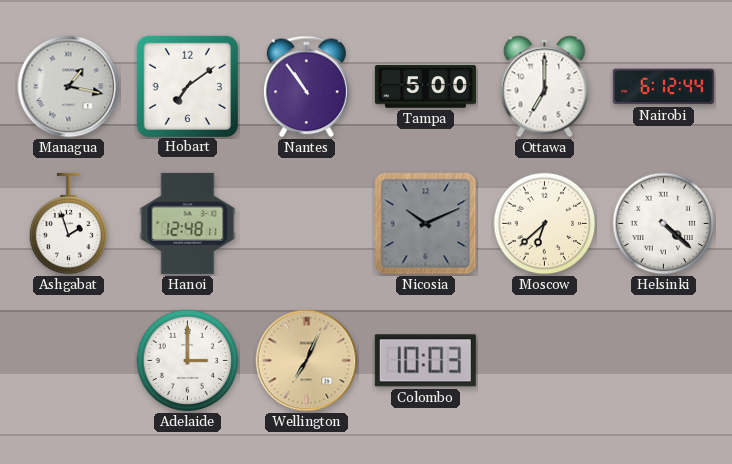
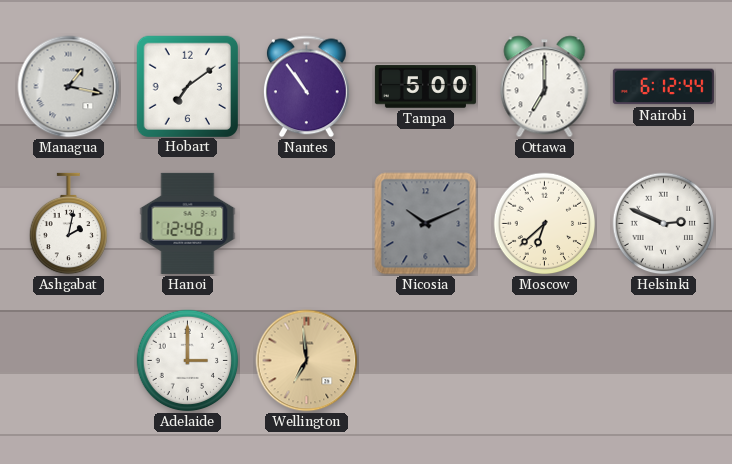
Ashgabat: 1:57 -> 2:02
Helsinki: 4:22 -> 2:49
Wellington: 7:04 -> 6:59
Colombo: 10:03 -> none
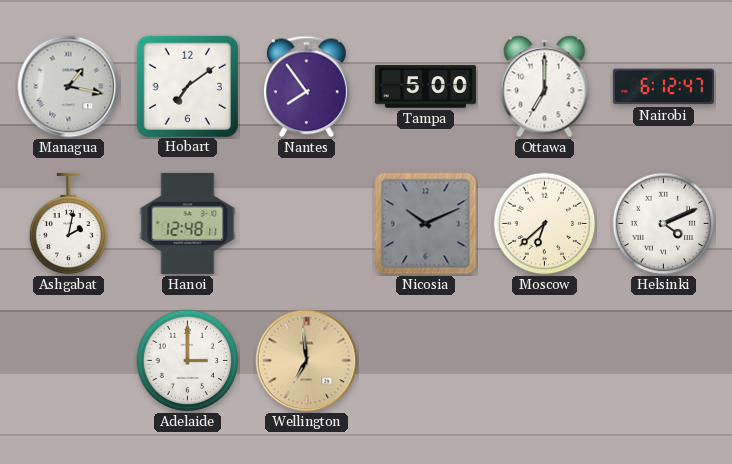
Nantes: 10:54 -> 7:54
Nairobi: 6:12:44 -> 6:12:47
Helsinki: 2:49 -> 4:11
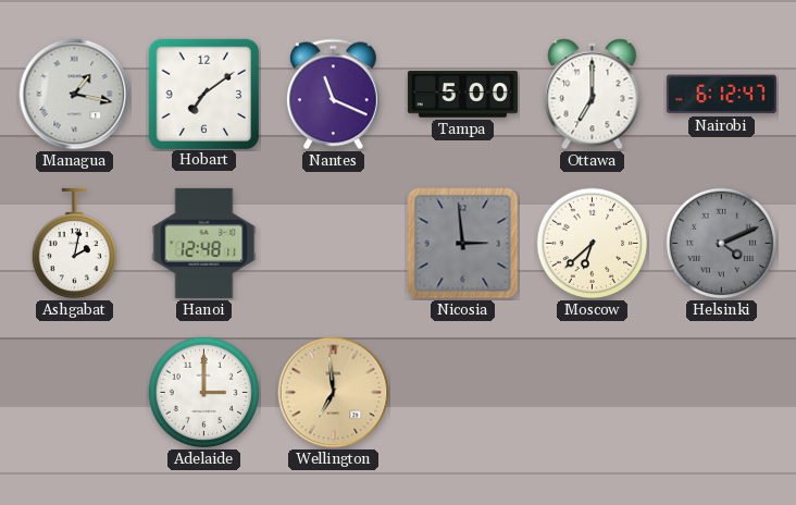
Nantes: 7:54 -> 11:19
Nicosia: 10:11 -> 2:59
Helsinki dial: white -> grey
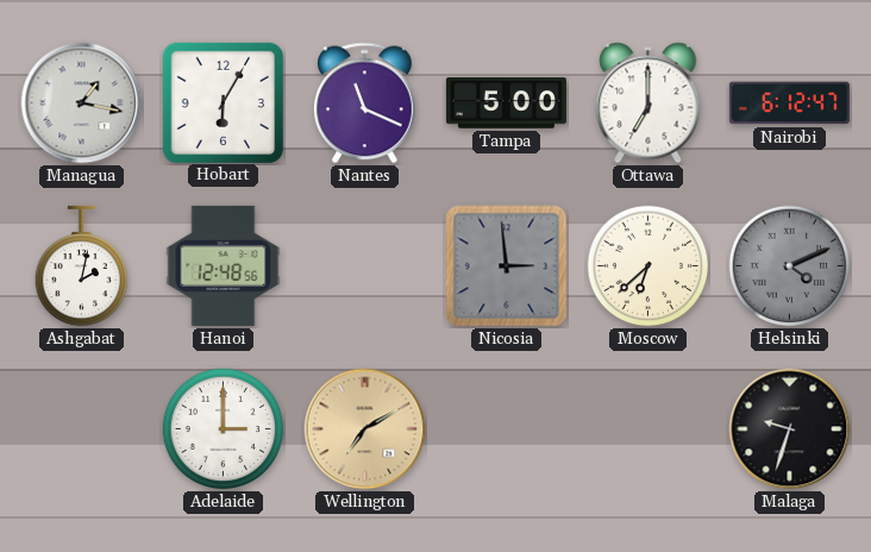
Hobart: 7:09 -> 6:05
Hanoi: 12:48:11 -> 12:48:56
Wellington: 6:59 -> 7:10
Malaga: none -> 9:33
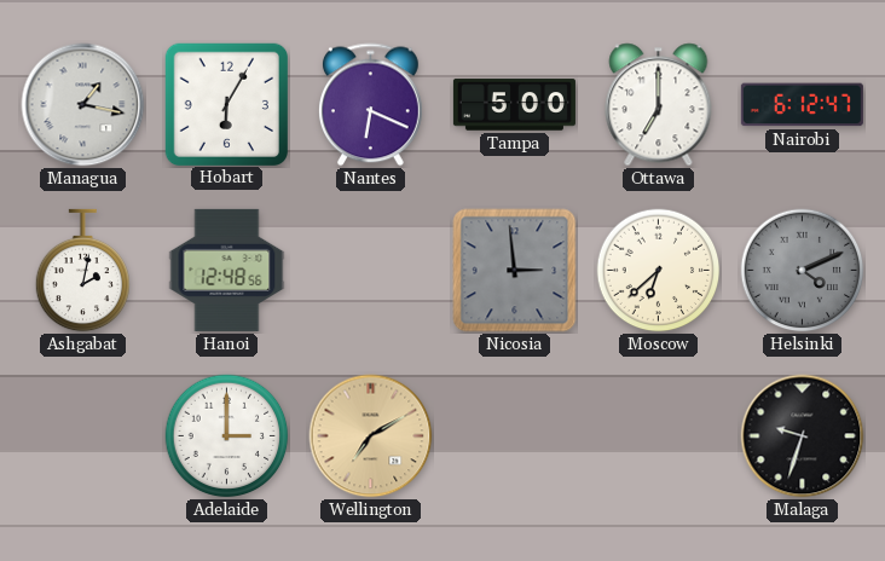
Nantes: 11:19 -> 6:19
